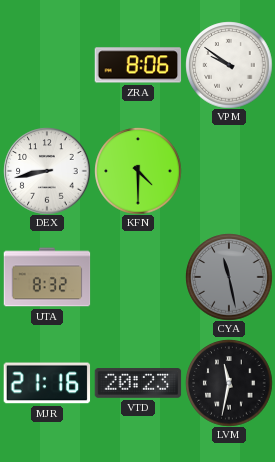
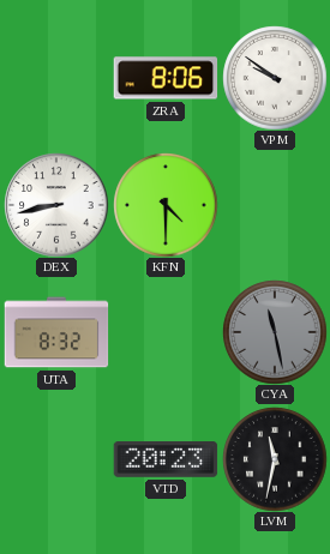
MJR: 21:16 -> none
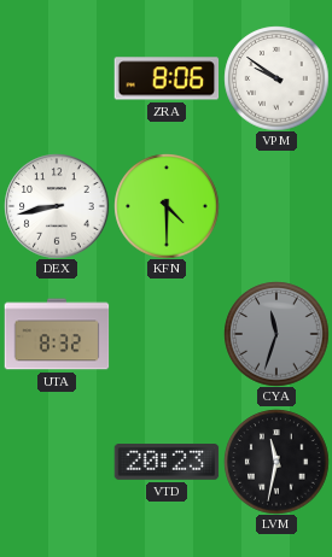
CYA: 11:28 -> 11:33
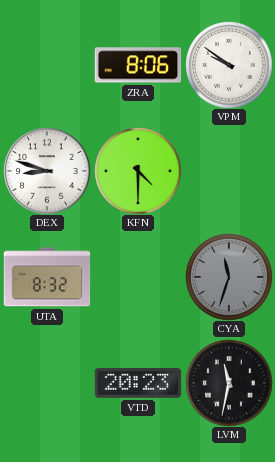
DEX: 8:43 -> 8:48
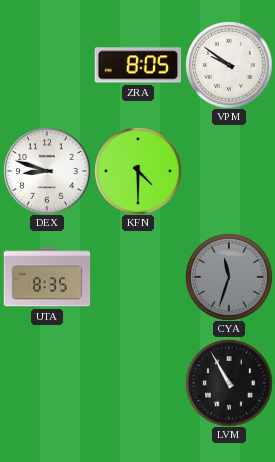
ZRA: 8:06 -> 8:05
UTA: 8:32 -> 8:35
VTD: 20:23 -> none
LVM: 11:32 -> 10:55
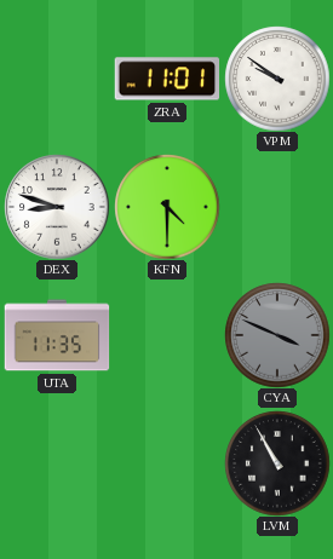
ZRA: 8:05 -> 11:01
UTA: 8:35 -> 11:35
CYA: 11:33 -> 3:49
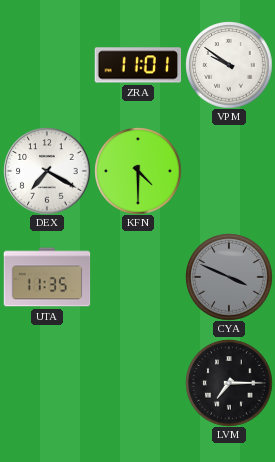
DEX: 8:48 -> 7:20
LVM: 10:55 -> 7:15
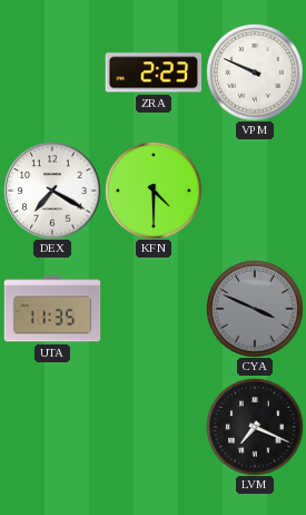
ZRA: 11:01 -> 2:23
VPM: 9:51 -> 9:49
LVM: 7:15 -> 7:19
